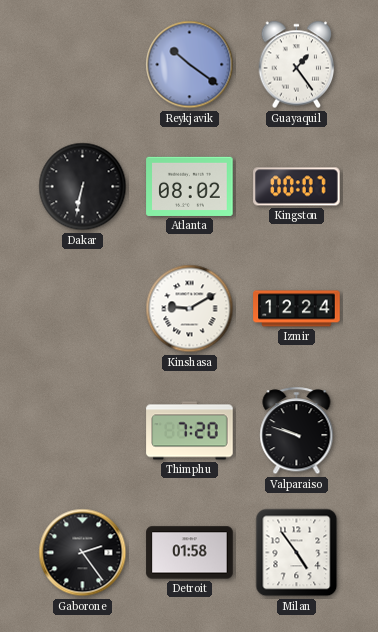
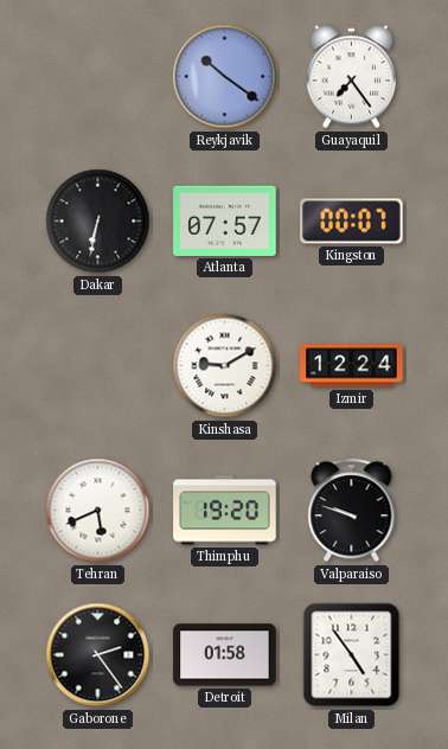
Guayaquil: 1:24 -> 7:24
Atlanta: 08:02 -> 07:57
Tehran: none -> 5:41
Thimphu: 7:20 -> 19:20
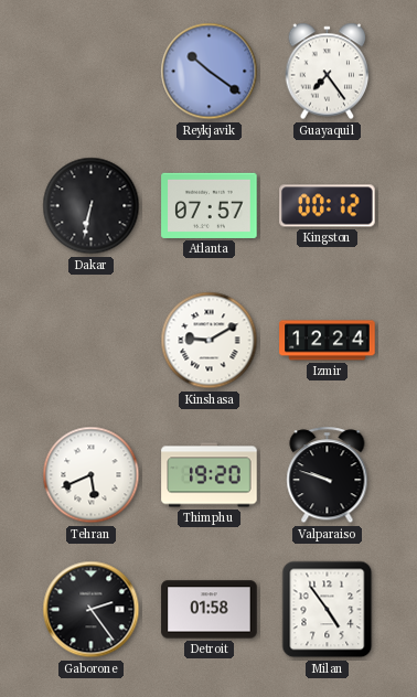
Kingston: 00:07 -> 00:12
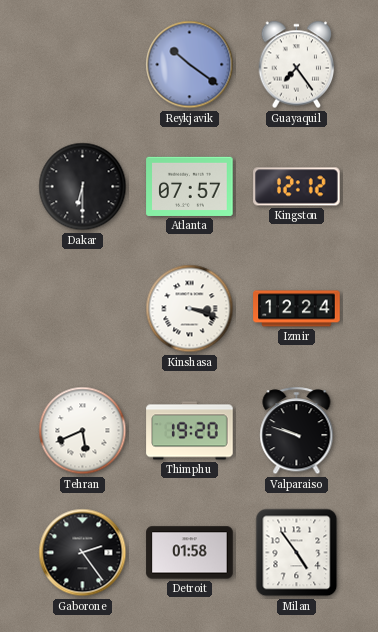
Dakar: 6:32 -> 6:30
Kingston: 00:12 -> 12:12
Kinshasa: 9:10 -> 3:18
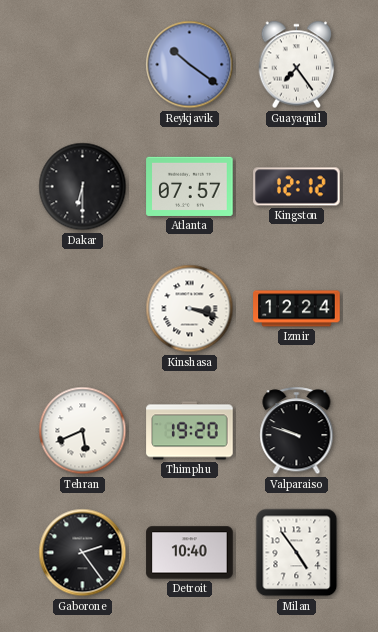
Detroit: 01:58 -> 10:40
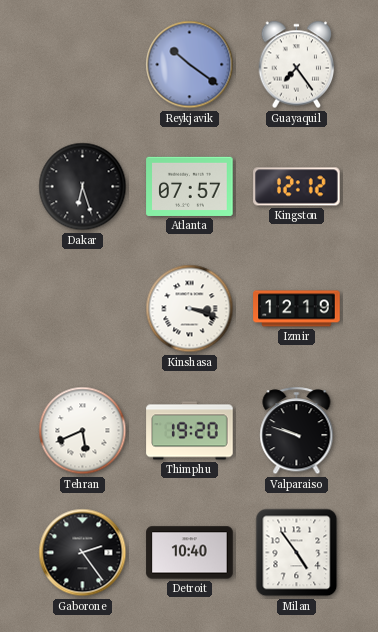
Dakar: 6:30 -> 6:27
Izmir: 12:24 -> 12:19
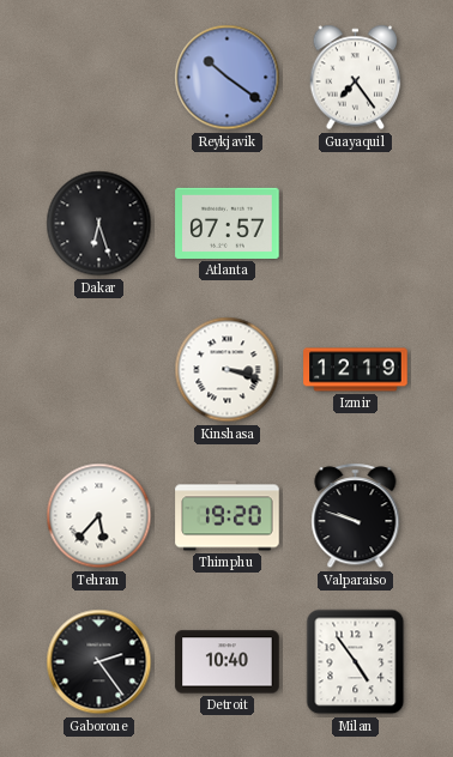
Kingston: 12:12 -> none
Tehran: 5:41 -> 5:37
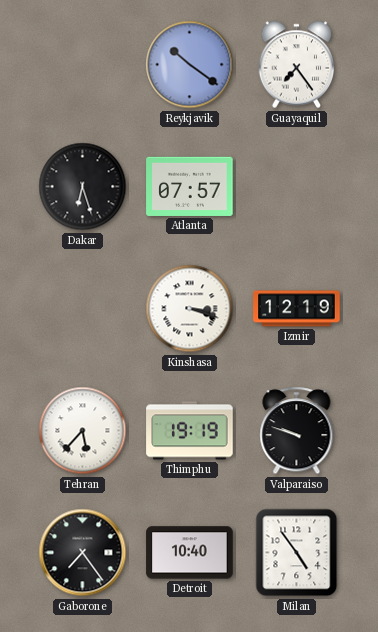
Thimphu: 19:20 -> 19:19
Gaborone: 2:24 -> 7:24
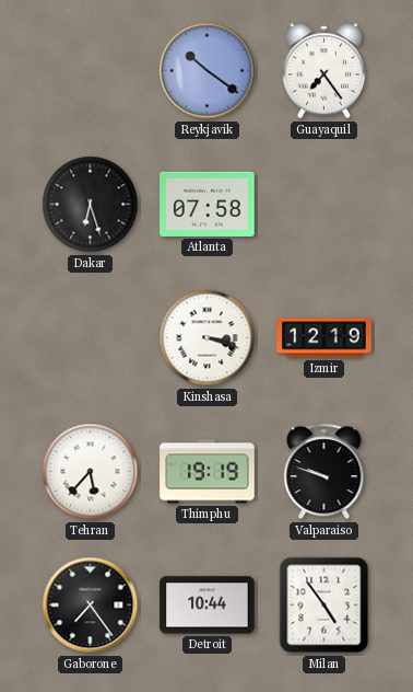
Atlanta: 07:57 -> 07:58
Detroit: 10:40 -> 10:44
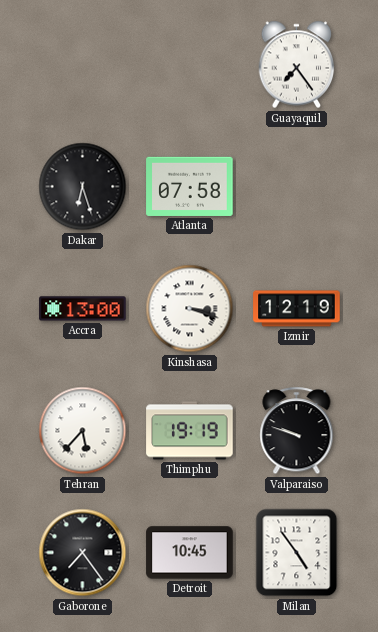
Reykjavik: 10:21 -> none
Accra: none -> 13:00
Detroit: 10:44 -> 10:45
